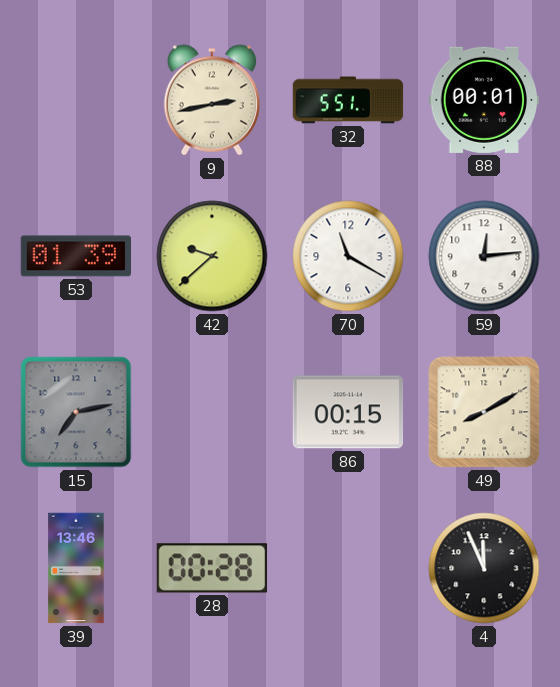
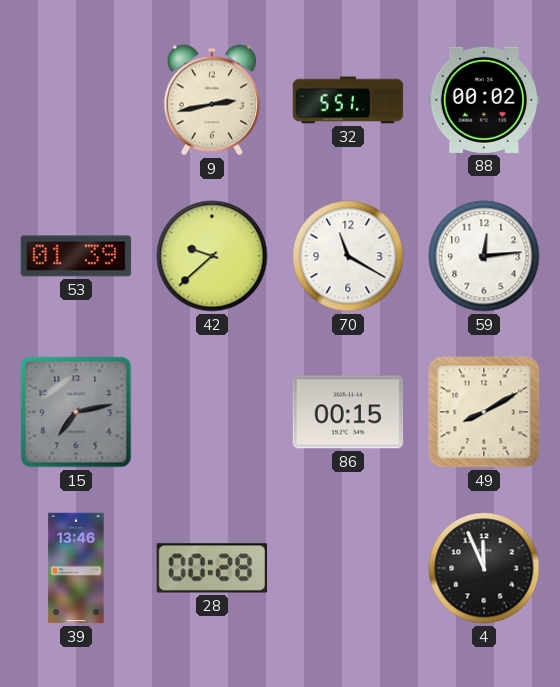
88: 00:01 -> 00:02
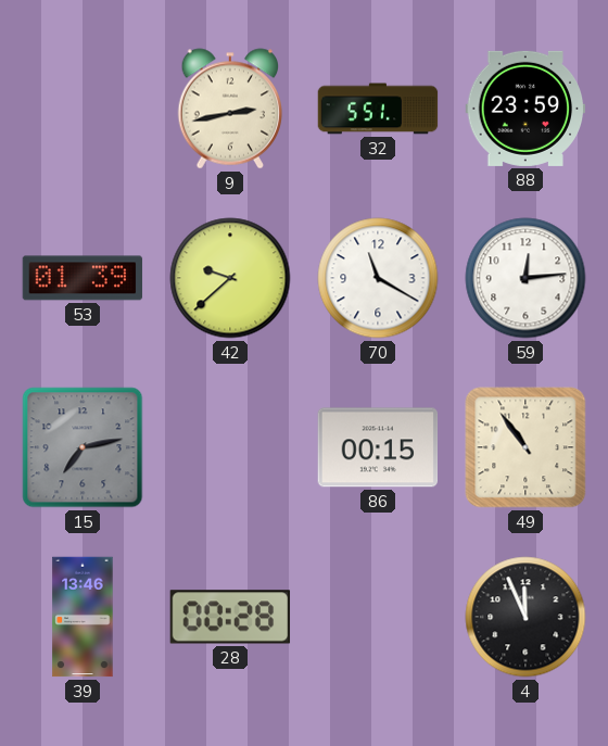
88: 00:02 -> 23:59
49: 8:10 -> 10:54
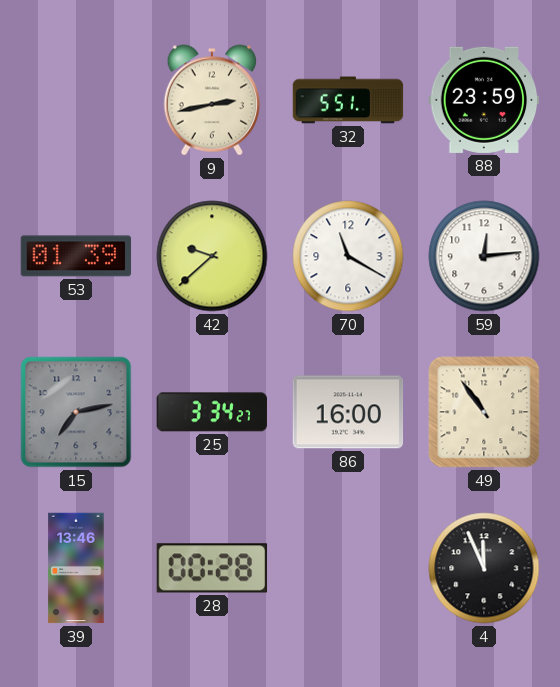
25: none -> 3:34
86: 00:15 -> 16:00
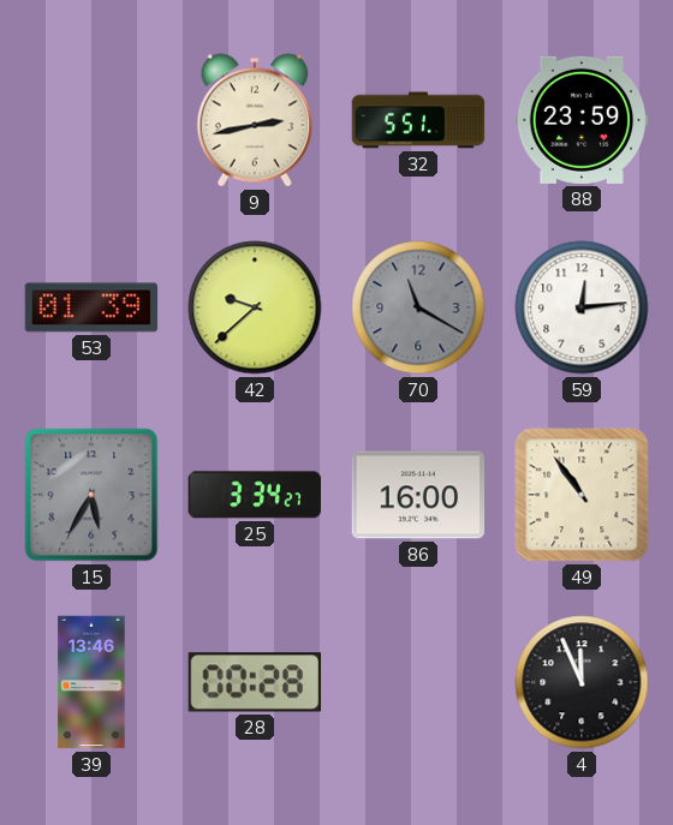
70 dial: white -> grey
15: 7:13 -> 5:35
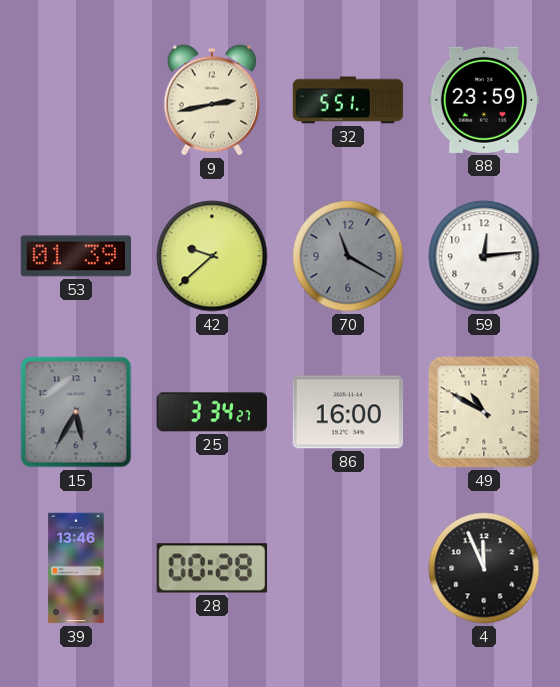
49: 10:54 -> 10:50
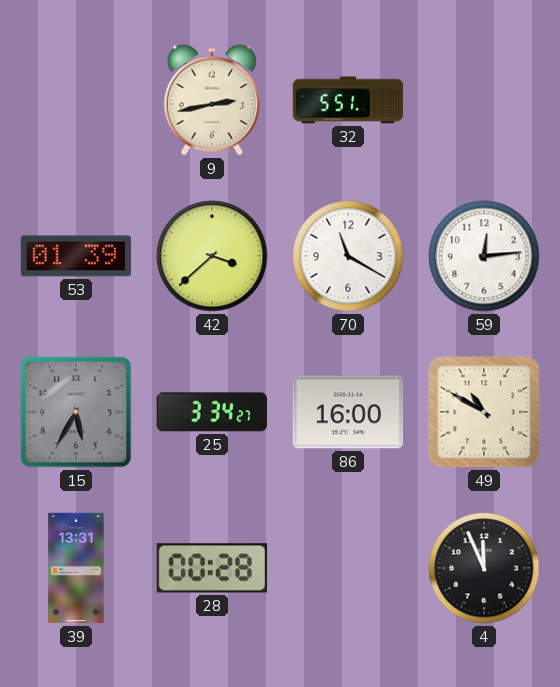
88: 23:59 -> none
42: 9:38 -> 3:38
70 dial: grey -> white
39: 13:46 -> 13:31
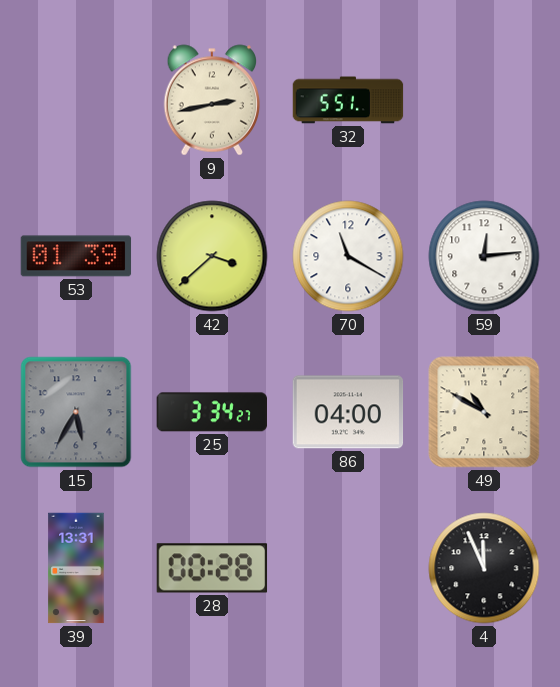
86: 16:00 -> 04:00
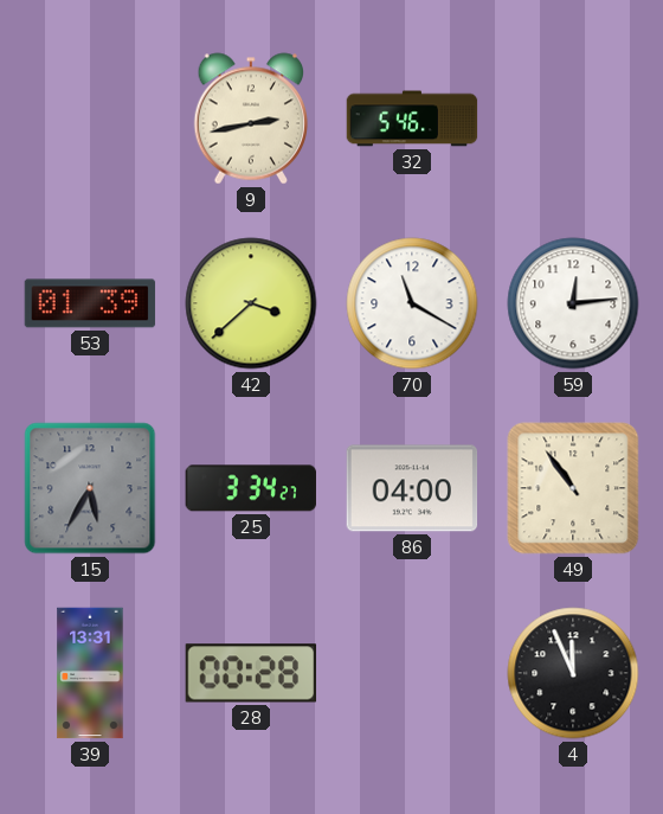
32: 5:51 -> 5:46
49: 10:50 -> 10:54
